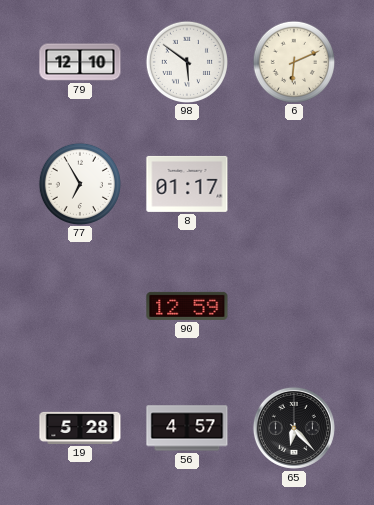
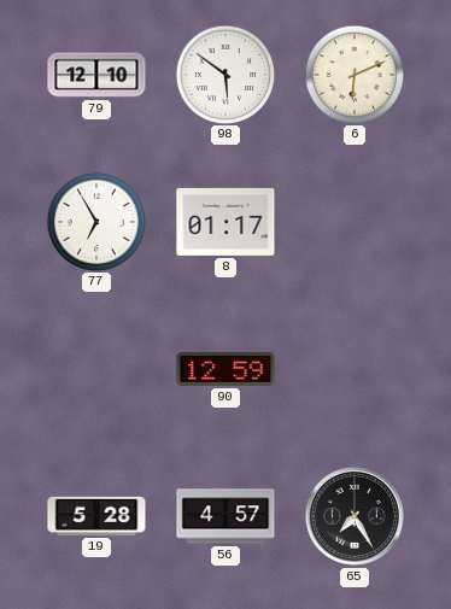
65: 6:23 -> 7:25
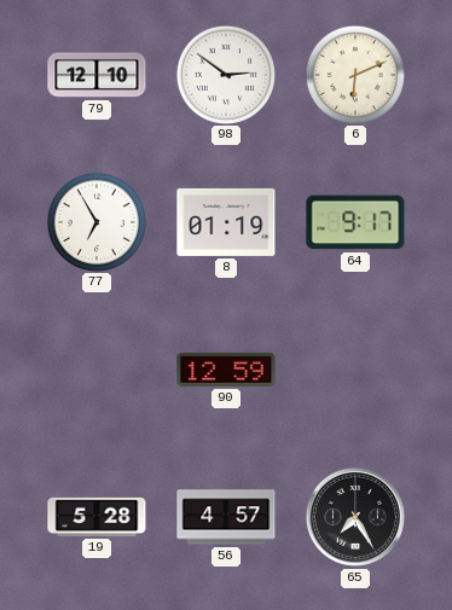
98: 5:51 -> 2:51
8: 01:17 -> 01:19
64: none -> 9:17
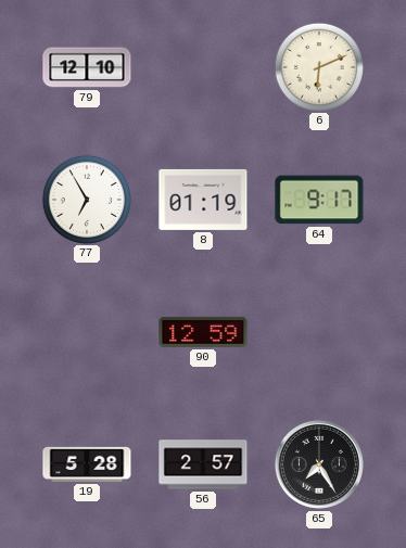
98: 2:51 -> none
56: 4:57 -> 2:57
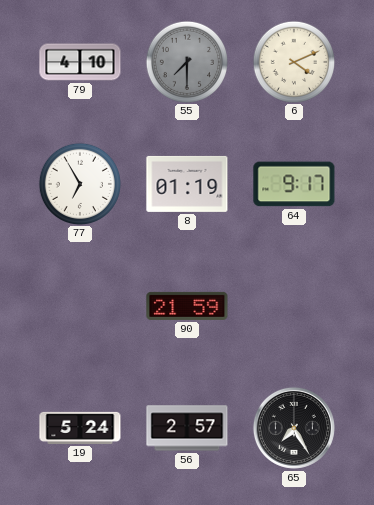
79: 12:10 -> 4:10
55: none -> 7:30
6: 6:11 -> 4:11
90: 12:59 -> 21:59
19: 5:28 -> 5:24
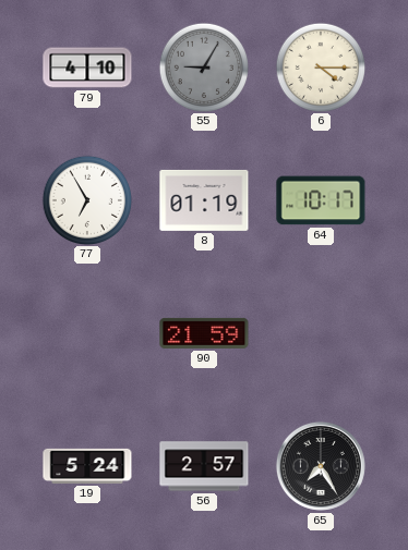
55: 7:30 -> 9:05
6: 4:11 -> 4:15
64: 9:17 -> 10:17
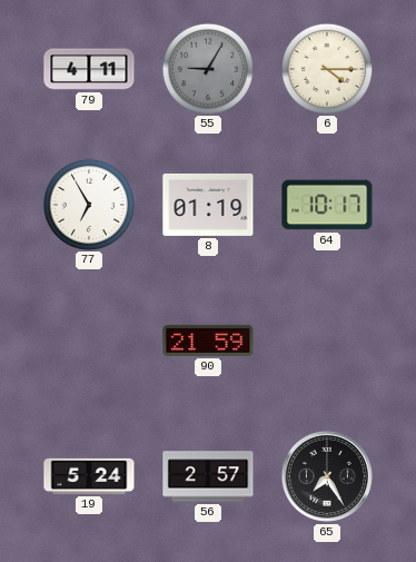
79: 4:10 -> 4:11
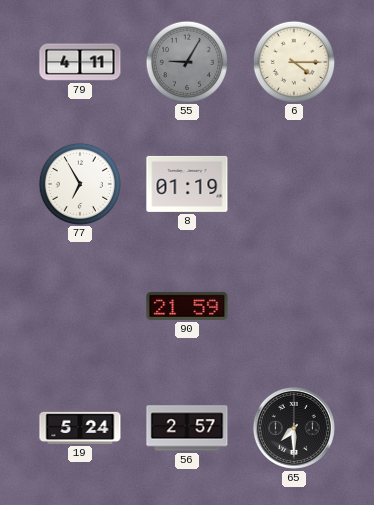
64: 10:17 -> none
65: 7:25 -> 7:30
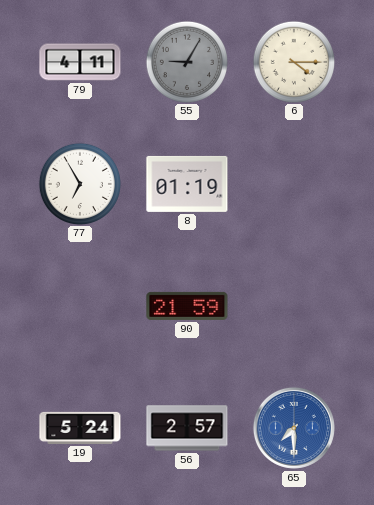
65 dial: black -> blue
